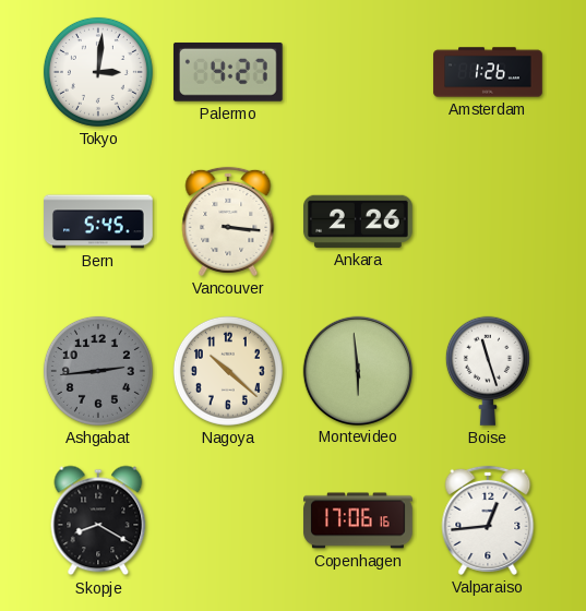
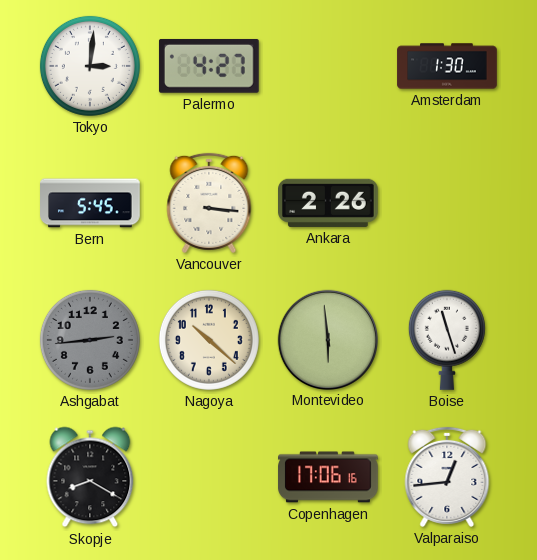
Amsterdam: 1:26 -> 1:30
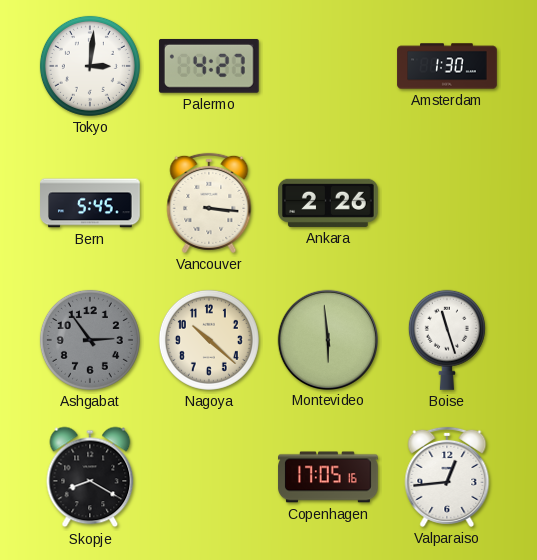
Ashgabat: 2:44 -> 2:54
Copenhagen: 17:06 -> 17:05
